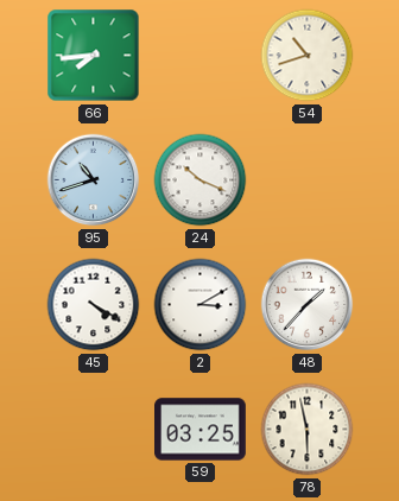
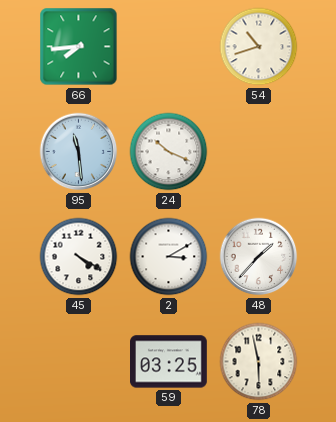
95: 10:42 -> 11:29
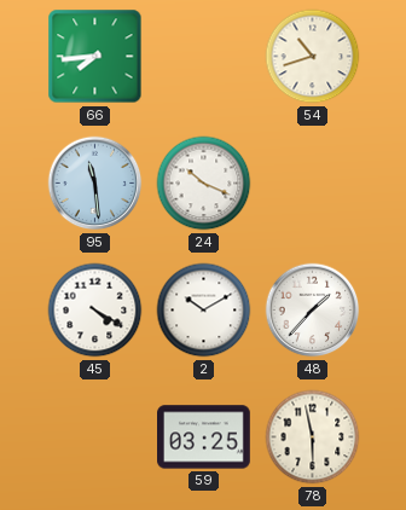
2: 3:10 -> 10:10
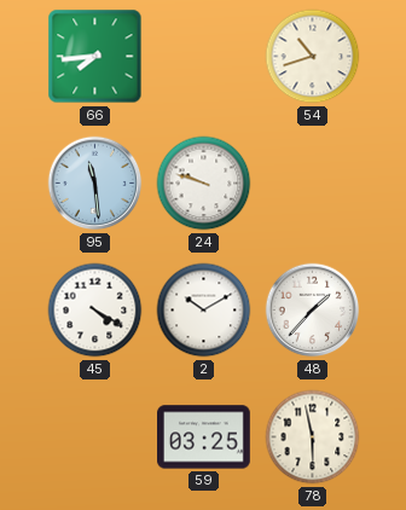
24: 10:19 -> 9:48
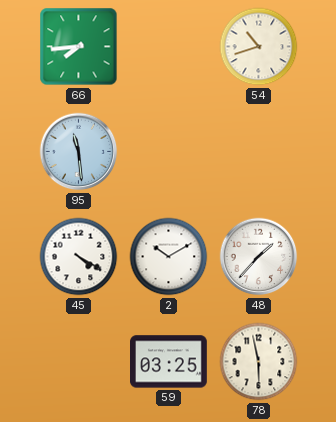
24: 9:48 -> none
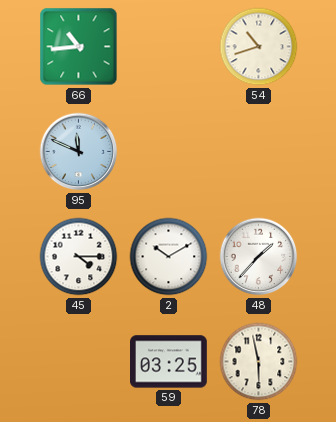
66: 7:44 -> 10:44
95: 11:29 -> 11:49
45: 4:20 -> 4:15
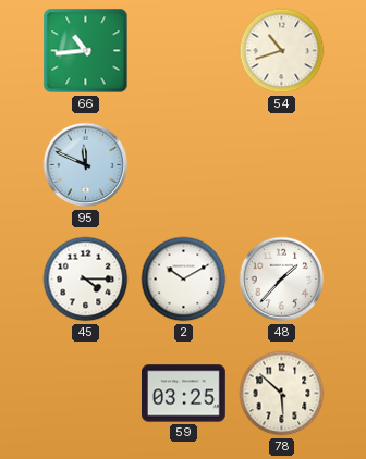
78: 5:58 -> 5:52
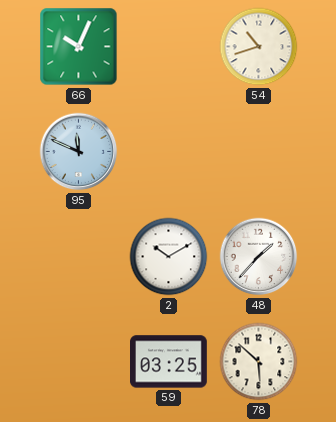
66: 10:44 -> 10:04
45: 4:15 -> none
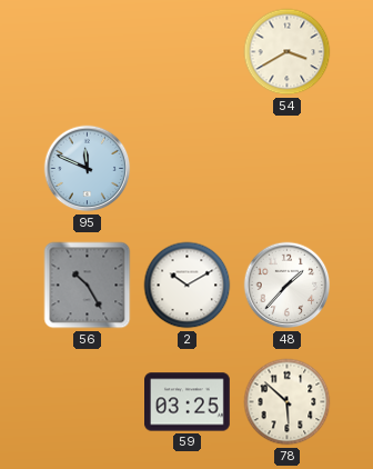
66: 10:04 -> none
54: 10:42 -> 3:40
56: none -> 10:25
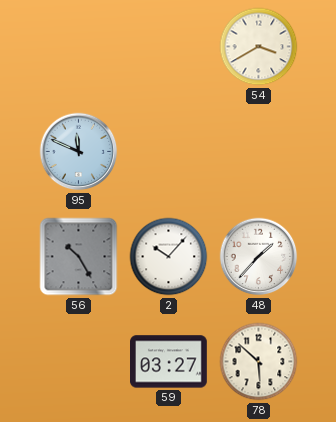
2: 10:10 -> 10:07
59: 03:25 -> 03:27
